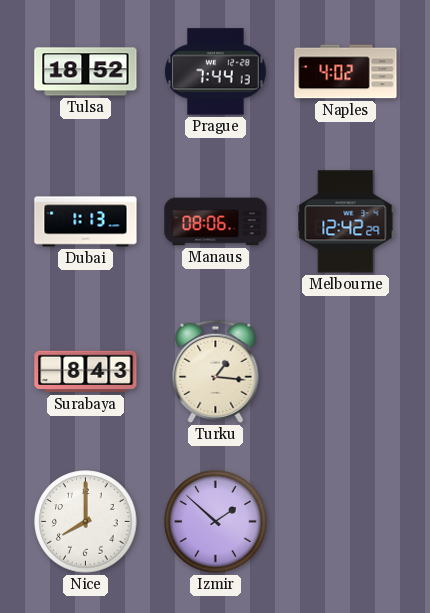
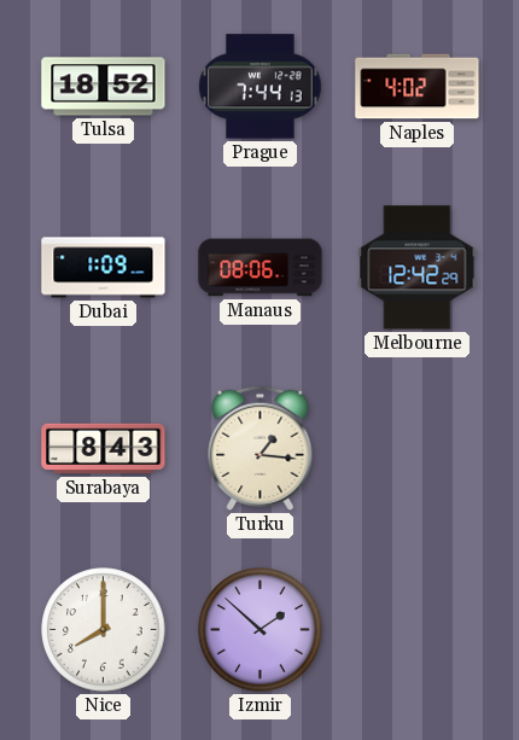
Dubai: 1:13 -> 1:09
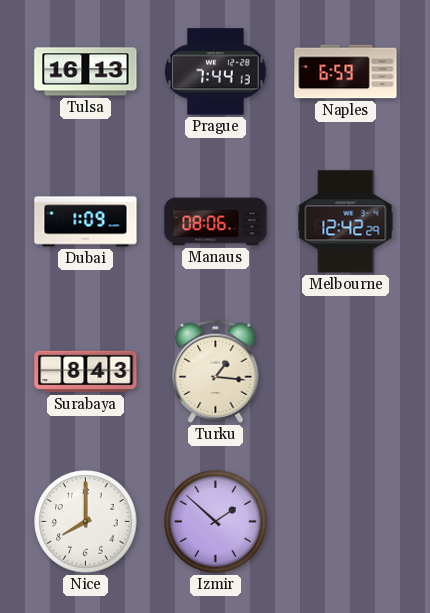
Tulsa: 18:52 -> 16:13
Naples: 4:02 -> 6:59
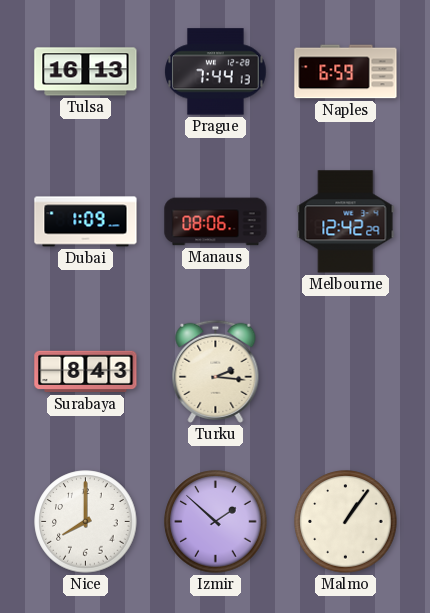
Turku: 1:16 -> 2:16
Malmo: none -> 1:06
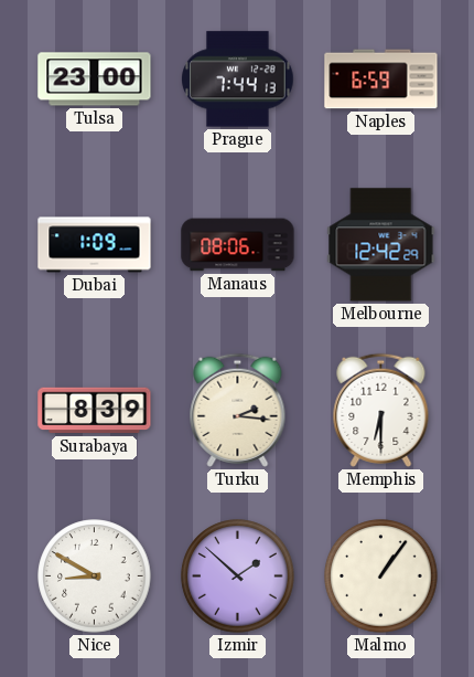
Tulsa: 16:13 -> 23:00
Surabaya: 8:43 -> 8:39
Memphis: none -> 6:30
Nice: 8:00 -> 8:50
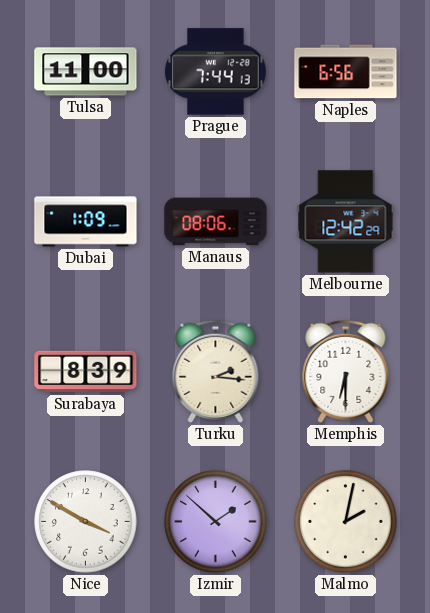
Tulsa: 23:00 -> 11:00
Naples: 6:59 -> 6:56
Nice: 8:50 -> 3:50
Malmo: 1:06 -> 2:02
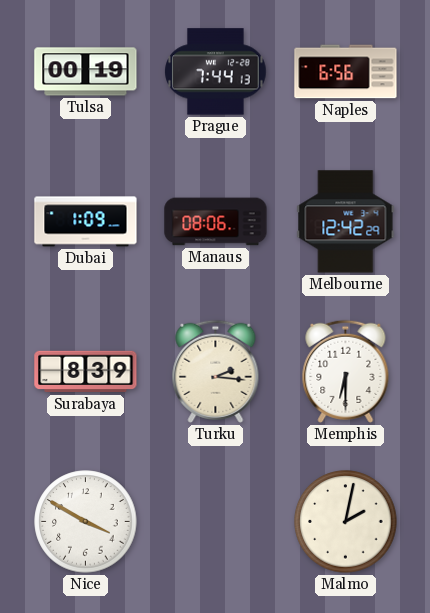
Tulsa: 11:00 -> 00:19
Izmir: 1:52 -> none
